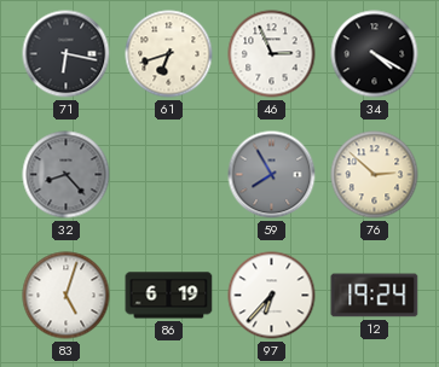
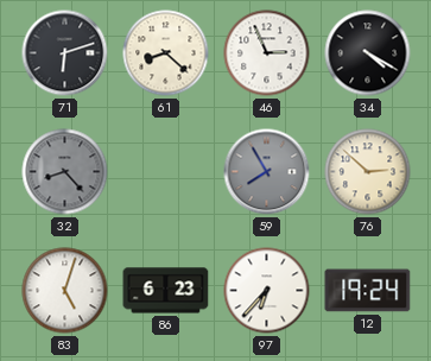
71: 6:17 -> 6:12
61: 6:42 -> 8:22
86: 6:19 -> 6:23
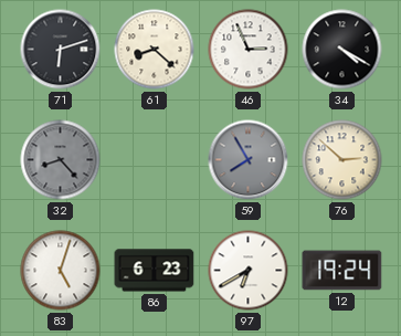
97: 6:37 -> 6:40
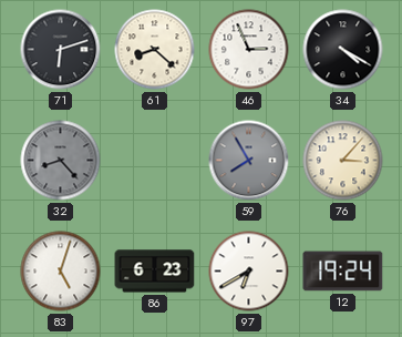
76: 2:52 -> 3:07
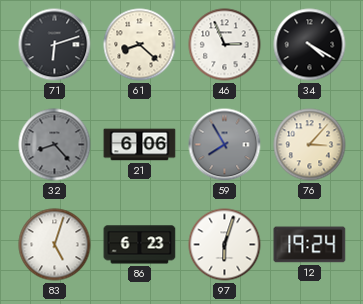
21: none -> 6:06
97: 6:40 -> 6:03
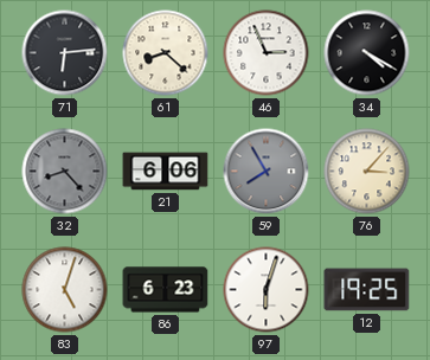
71: 6:12 -> 6:14
12: 19:24 -> 19:25
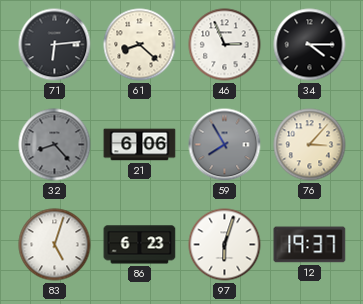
34: 4:20 -> 4:15
12: 19:25 -> 19:37
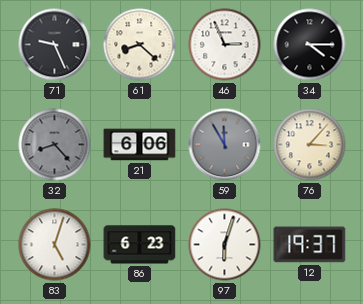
71: 6:14 -> 9:26
59: 7:55 -> 11:55
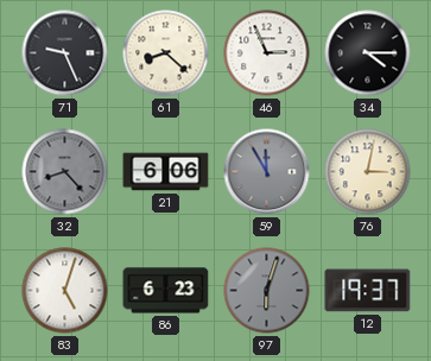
76: 3:07 -> 3:02
97 dial: white -> grey
